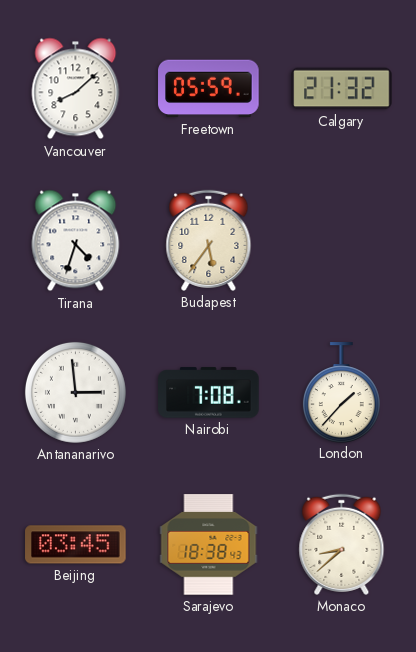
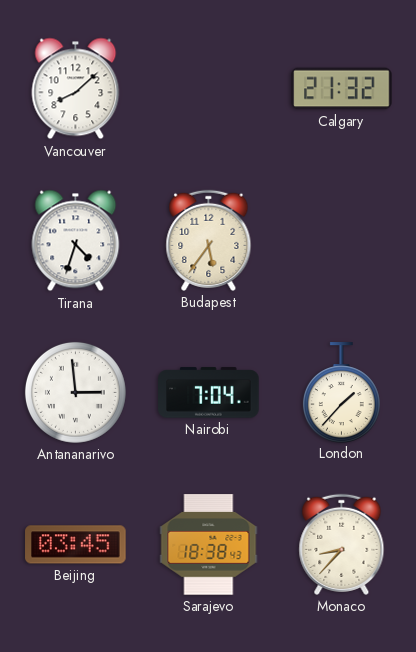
Freetown: 05:59 -> none
Nairobi: 7:08 -> 7:04
Monaco: 8:38 -> 8:37
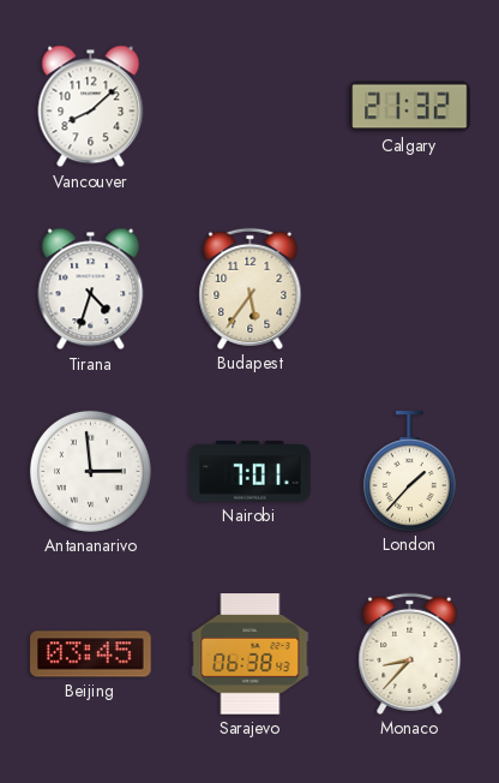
Nairobi: 7:04 -> 7:01
Sarajevo: 18:38 -> 06:38
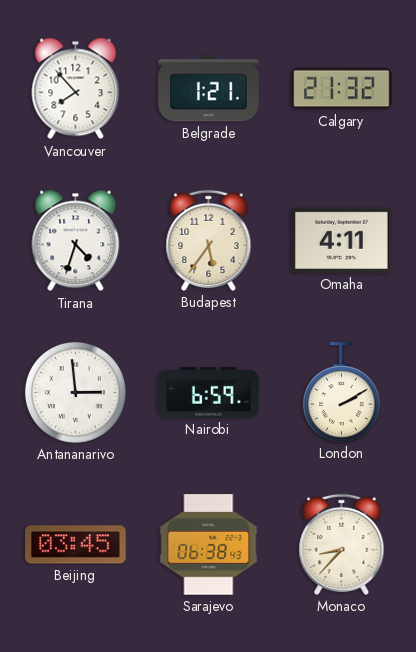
Vancouver: 8:08 -> 7:53
Belgrade: none -> 1:21
Omaha: none -> 4:11
Nairobi: 7:01 -> 6:59
London: 1:37 -> 2:10
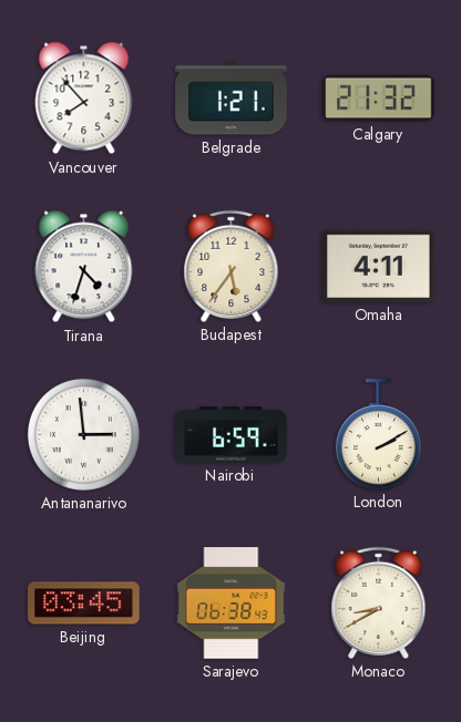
Monaco: 8:37 -> 8:40
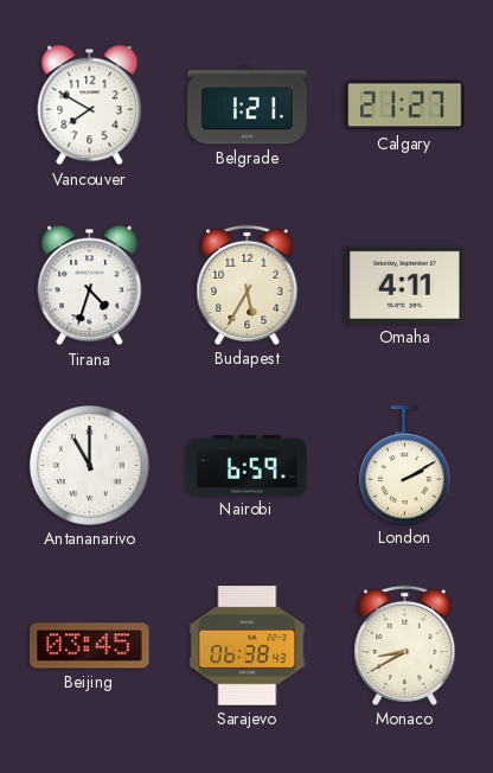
Vancouver: 7:53 -> 7:50
Calgary: 21:32 -> 21:27
Budapest: 5:36 -> 5:35
Antananarivo: 2:59 -> 11:00
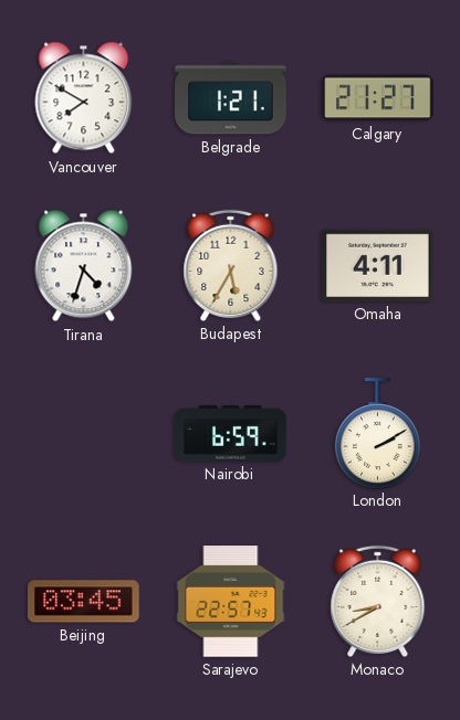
Antananarivo: 11:00 -> none
Sarajevo: 06:38 -> 22:57
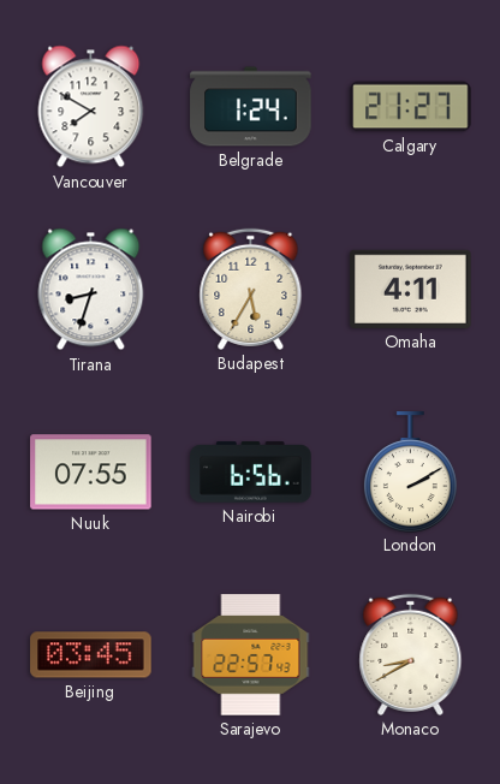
Belgrade: 1:21 -> 1:24
Tirana: 4:33 -> 8:33
Nuuk: none -> 07:55
Nairobi: 6:59 -> 6:56
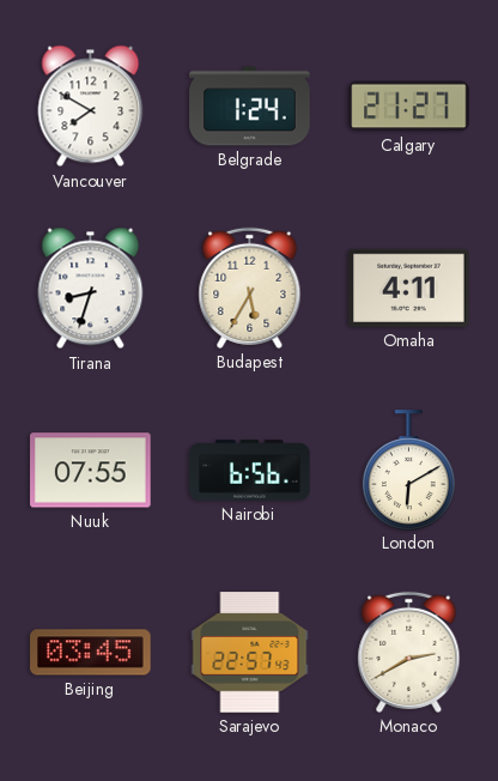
London: 2:10 -> 6:10
Monaco: 8:40 -> 2:40
